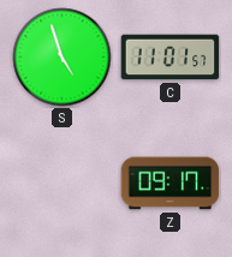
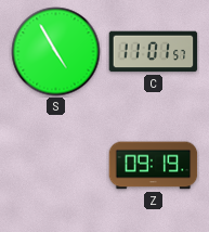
S: 4:57 -> 4:55
Z: 09:17 -> 09:19
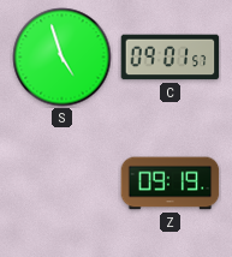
S: 4:55 -> 4:57
C: 11:01 -> 09:01
